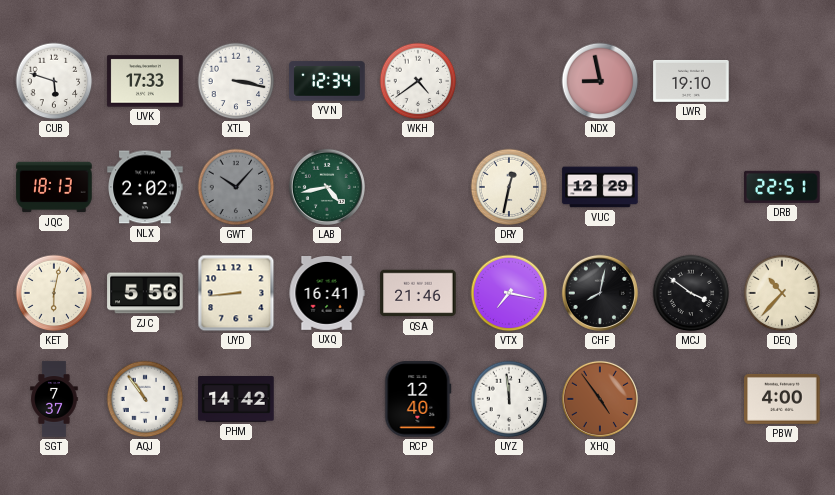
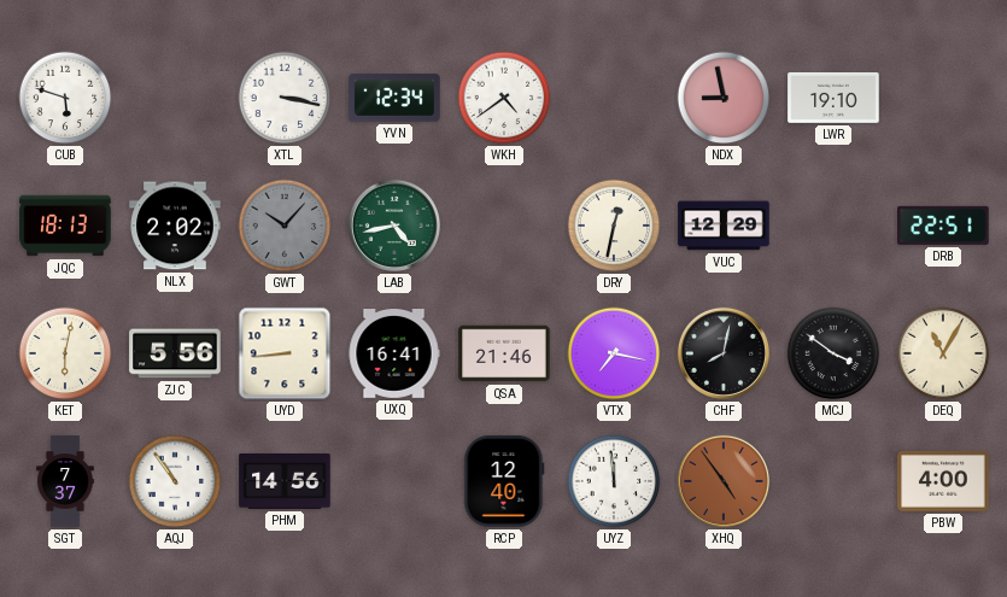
UVK: 17:33 -> none
DEQ: 10:37 -> 11:05
PHM: 14:42 -> 14:56
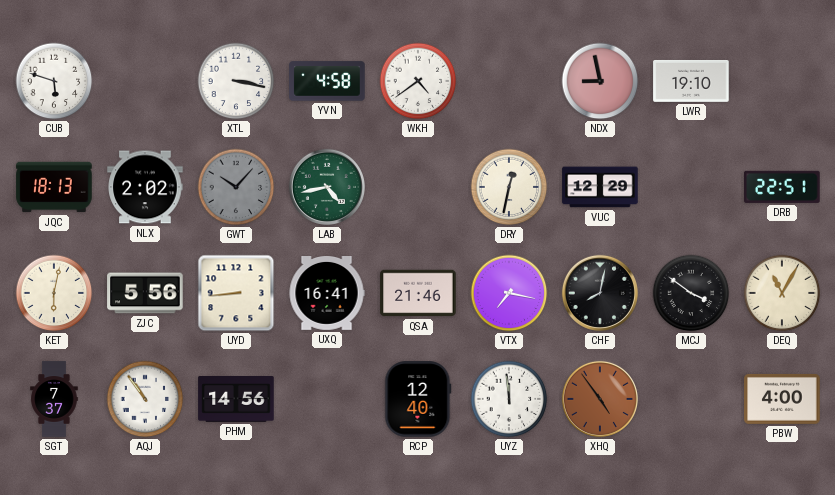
YVN: 12:34 -> 4:58
